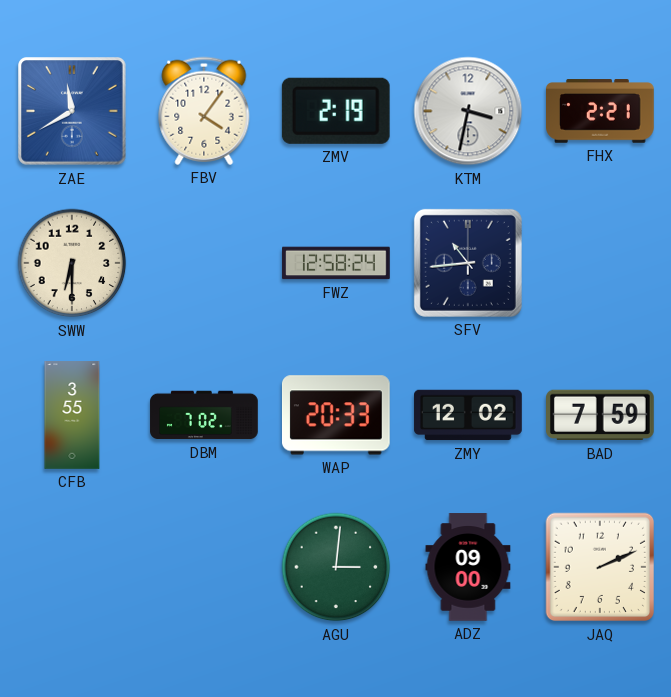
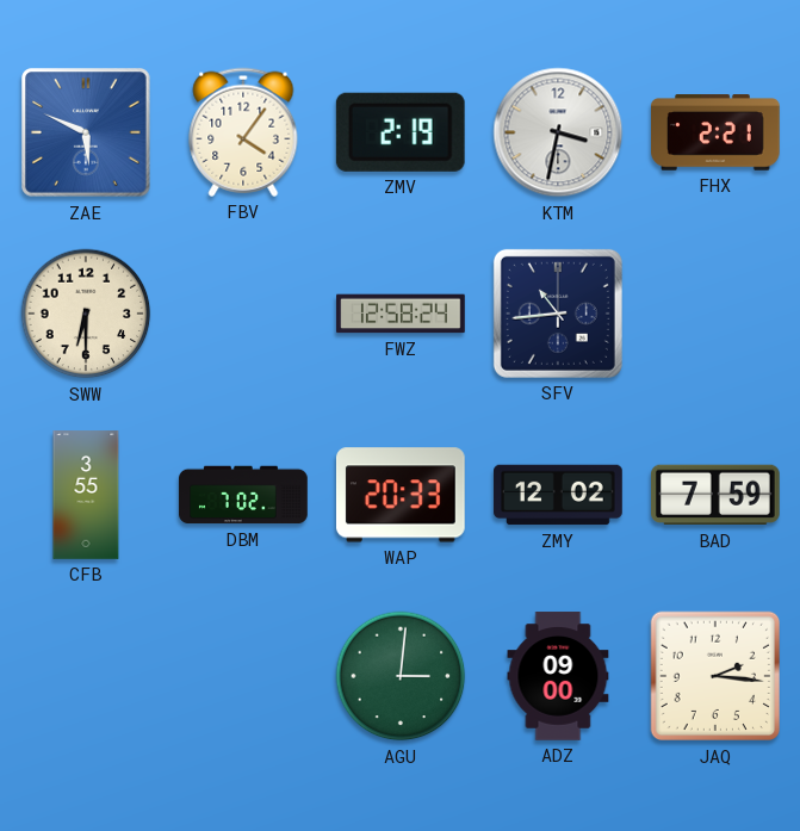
ZAE: 11:40 -> 5:49
JAQ: 2:11 -> 2:16
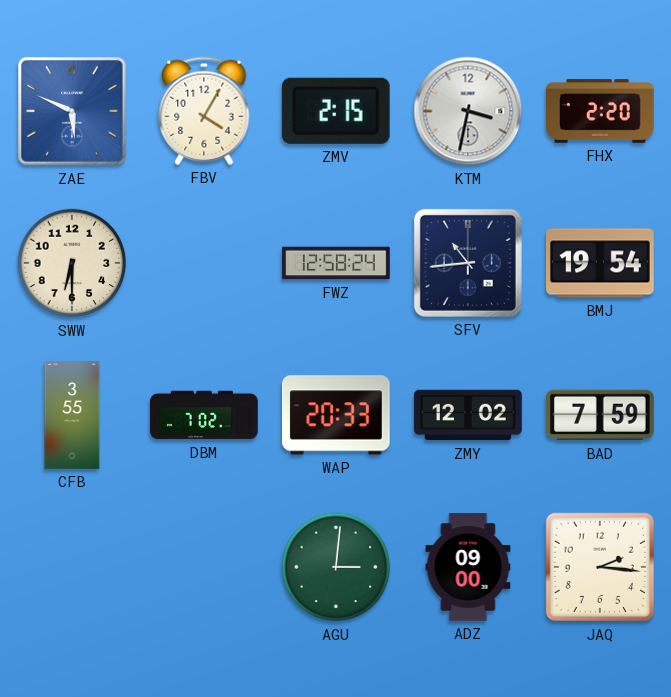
FBV: 4:06 -> 4:05
ZMV: 2:19 -> 2:15
FHX: 2:21 -> 2:20
BMJ: none -> 19:54
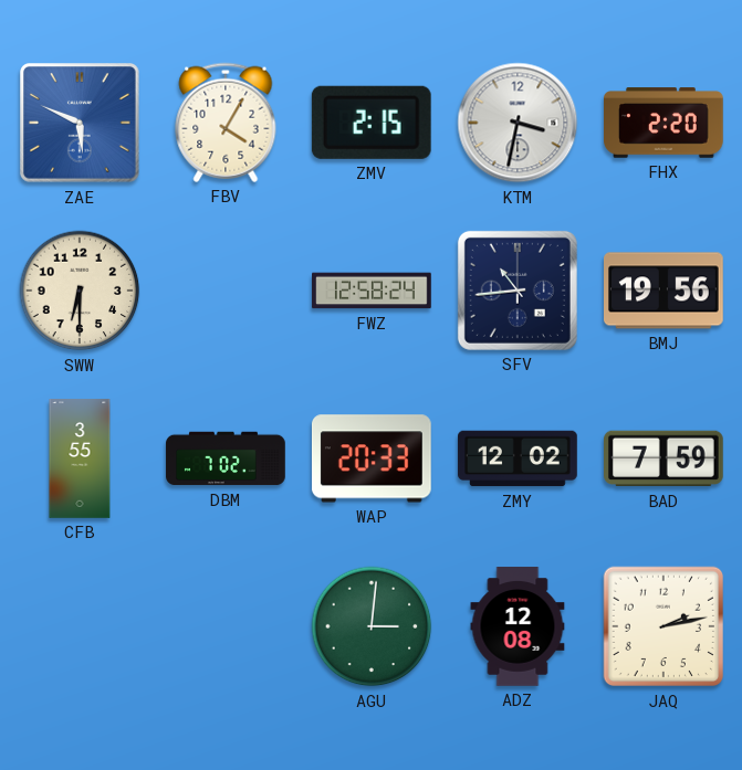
BMJ: 19:54 -> 19:56
ADZ: 09:00 -> 12:08
JAQ: 2:16 -> 2:13
